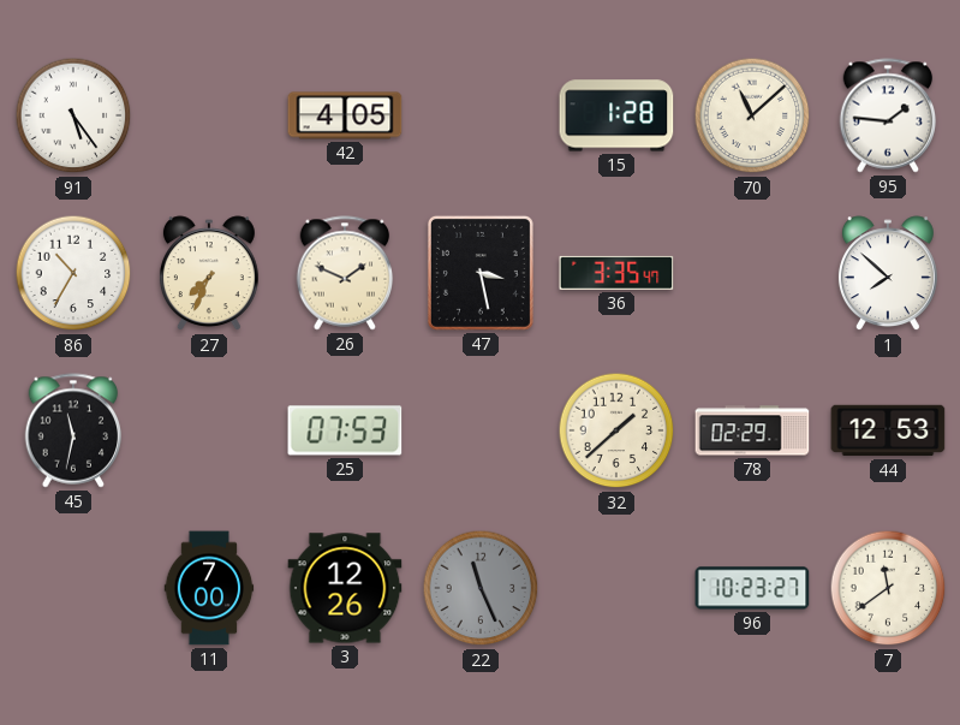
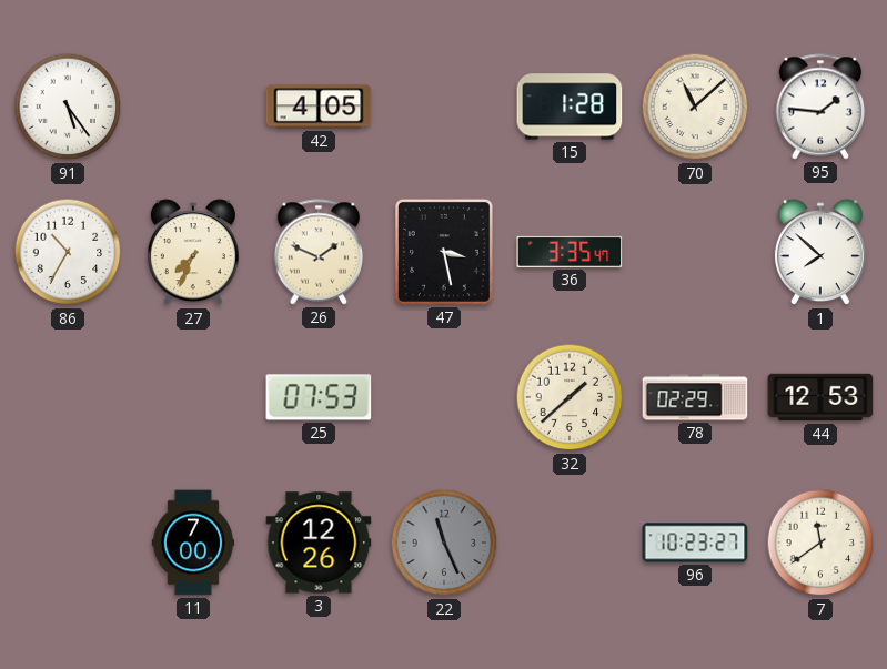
45: 11:32 -> none
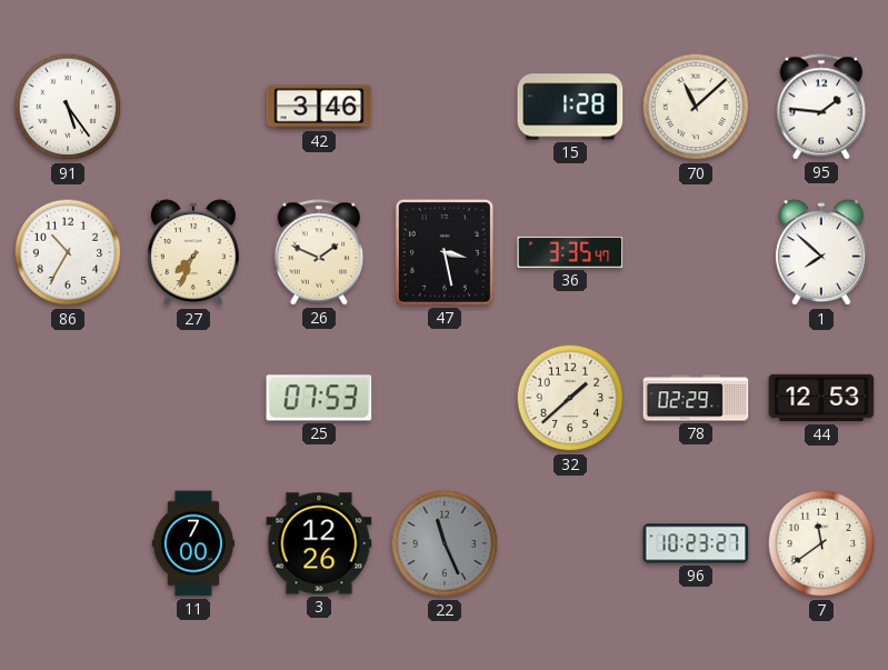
42: 4:05 -> 3:46
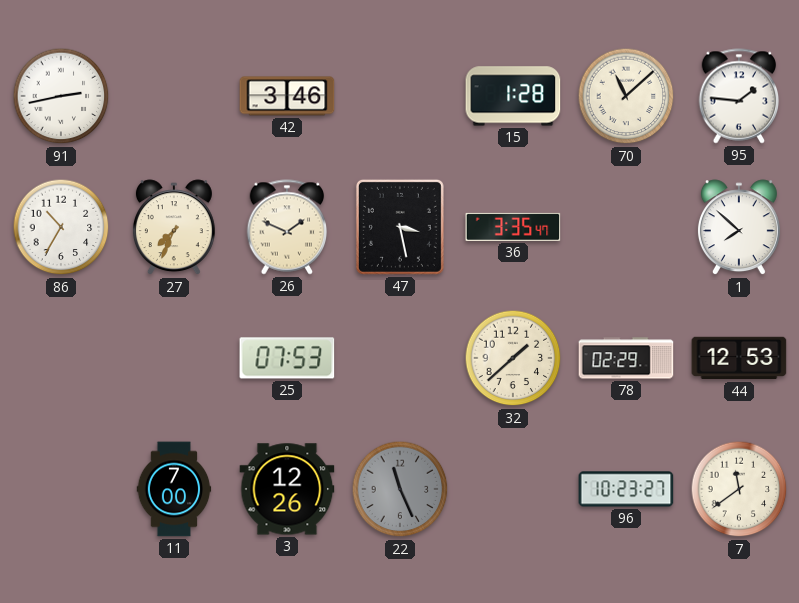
91: 5:24 -> 2:43
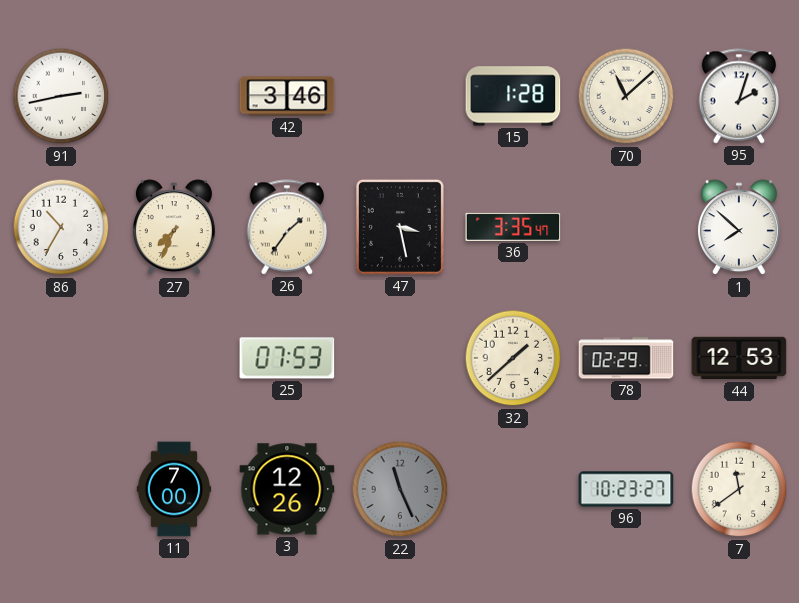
95: 1:46 -> 2:03
26: 1:49 -> 1:36
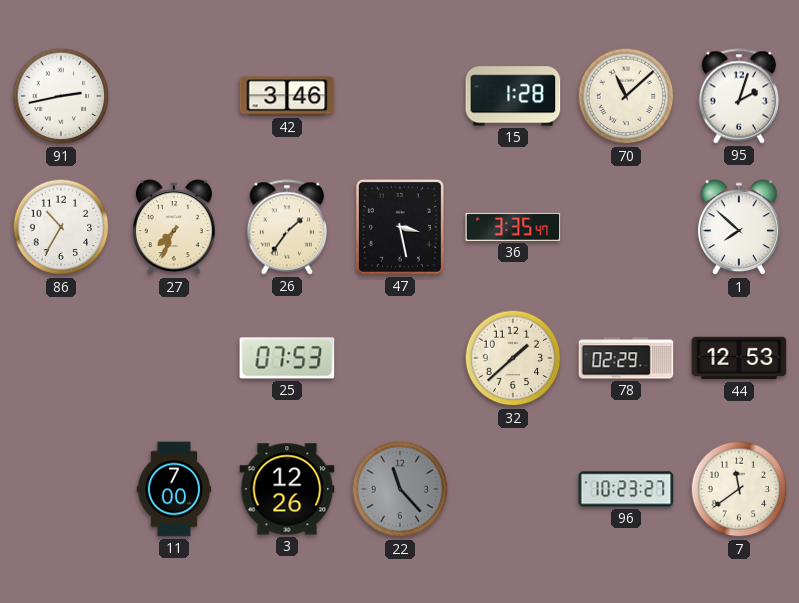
22: 11:26 -> 11:23
